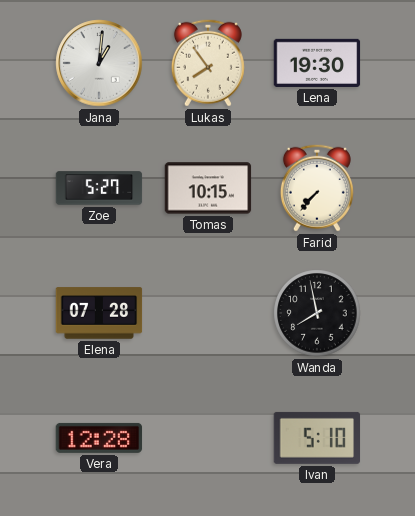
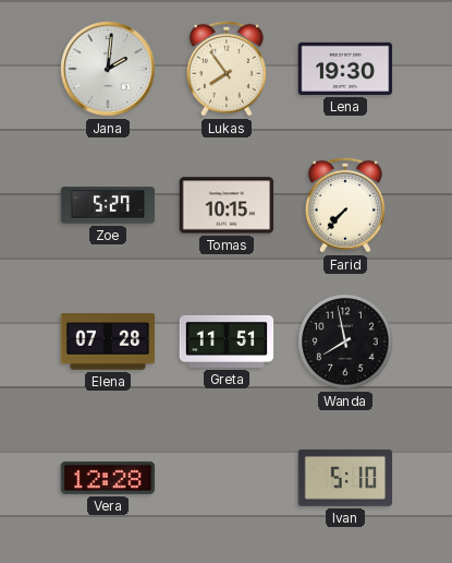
Jana: 1:01 -> 2:01
Greta: none -> 11:51
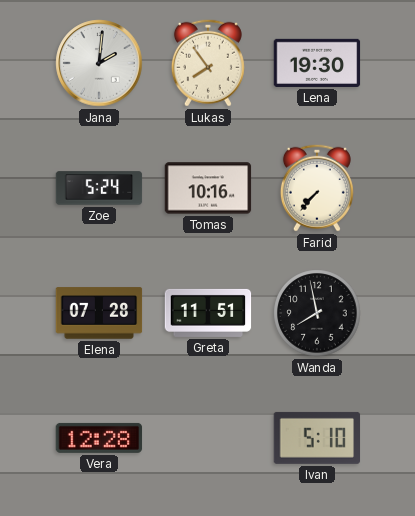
Zoe: 5:27 -> 5:24
Tomas: 10:15 -> 10:16
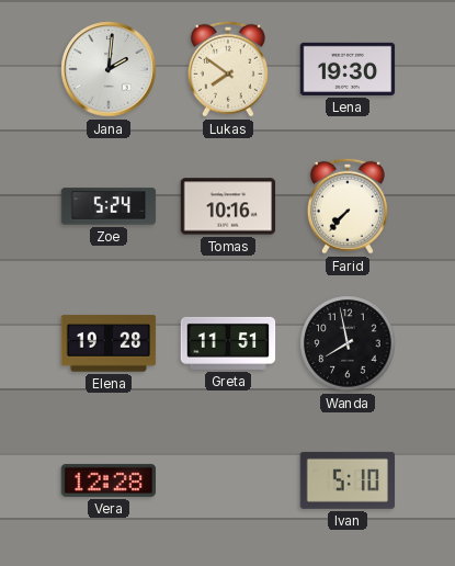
Lukas: 7:54 -> 7:51
Elena: 07:28 -> 19:28
